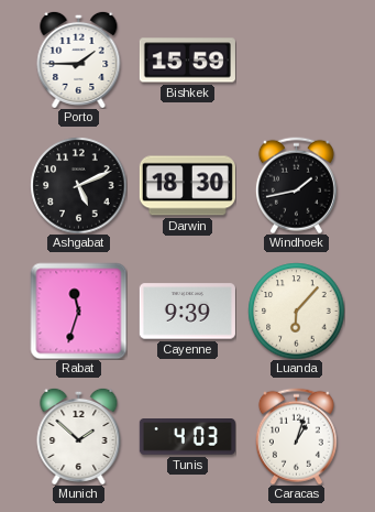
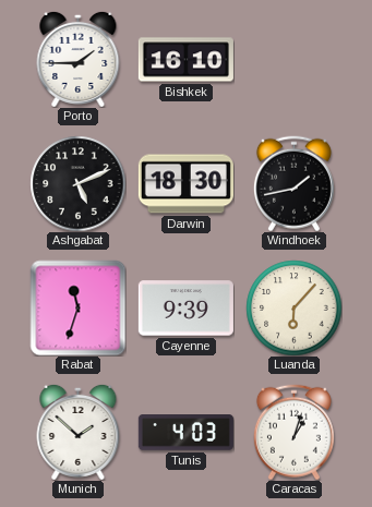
Bishkek: 15:59 -> 16:10
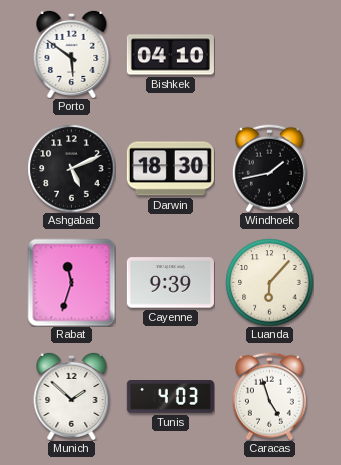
Porto: 1:45 -> 5:51
Bishkek: 16:10 -> 04:10
Caracas: 1:03 -> 4:57
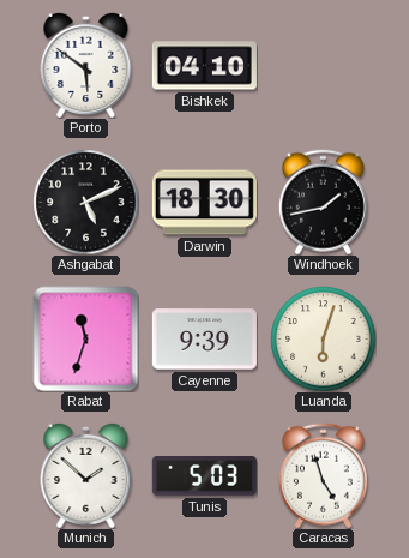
Luanda: 6:07 -> 6:03
Tunis: 4:03 -> 5:03
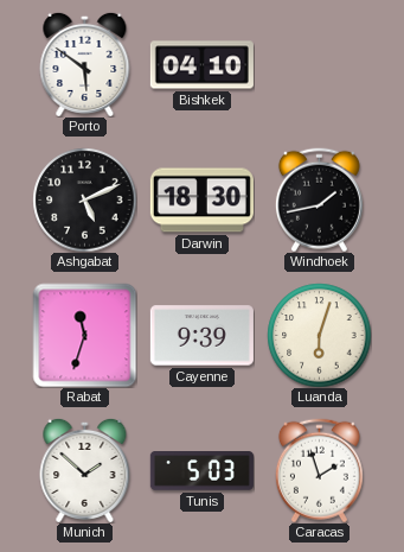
Caracas: 4:57 -> 1:57
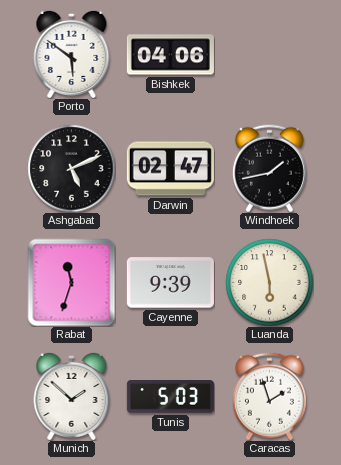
Bishkek: 04:10 -> 04:06
Darwin: 18:30 -> 02:47
Luanda: 6:03 -> 5:58
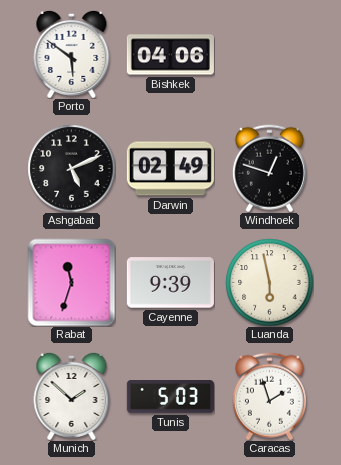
Darwin: 02:47 -> 02:49
Windhoek: 1:43 -> 12:48
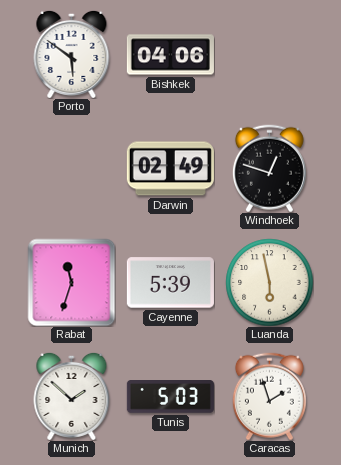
Ashgabat: 5:11 -> none
Cayenne: 9:39 -> 5:39
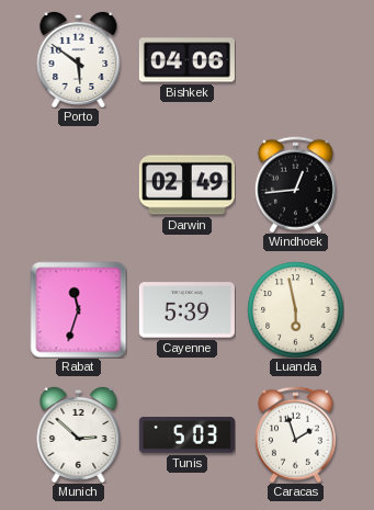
Windhoek: 12:48 -> 12:44
Munich: 1:52 -> 2:52
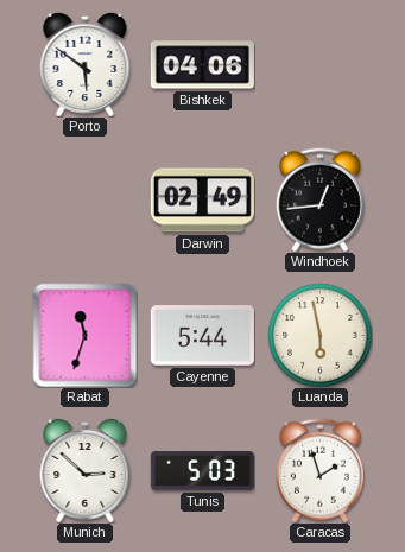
Cayenne: 5:39 -> 5:44
